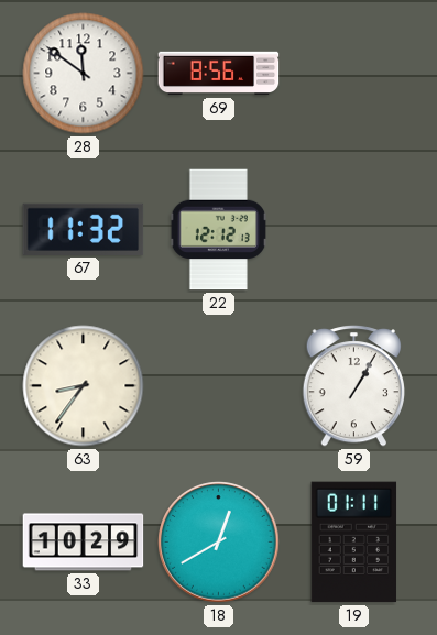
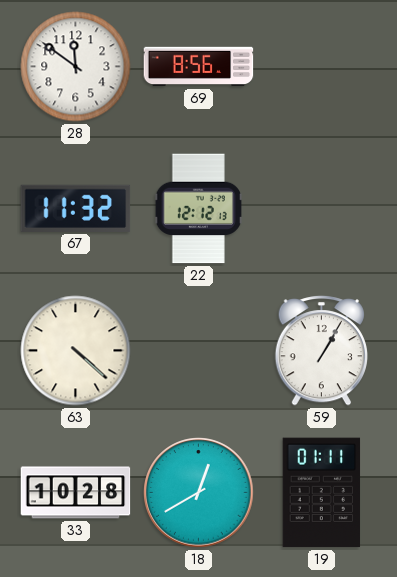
63: 8:36 -> 4:22
33: 10:29 -> 10:28
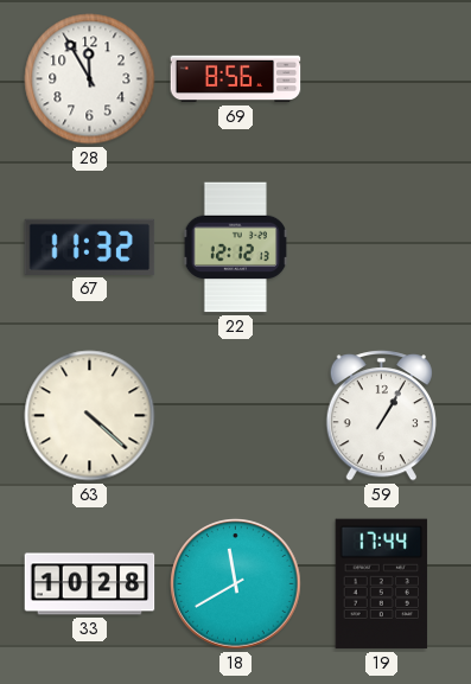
28: 11:51 -> 11:55
18: 12:40 -> 11:40
19: 01:11 -> 17:44
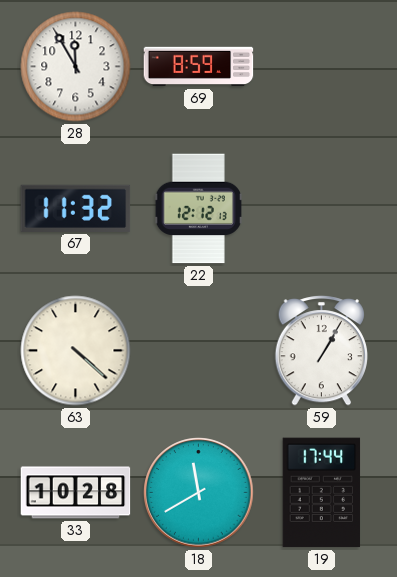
69: 8:56 -> 8:59
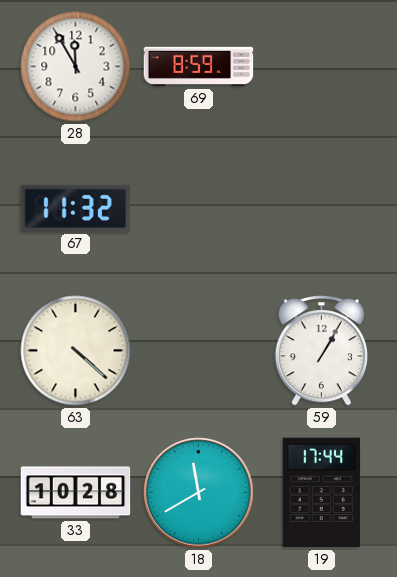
22: 12:12 -> none
